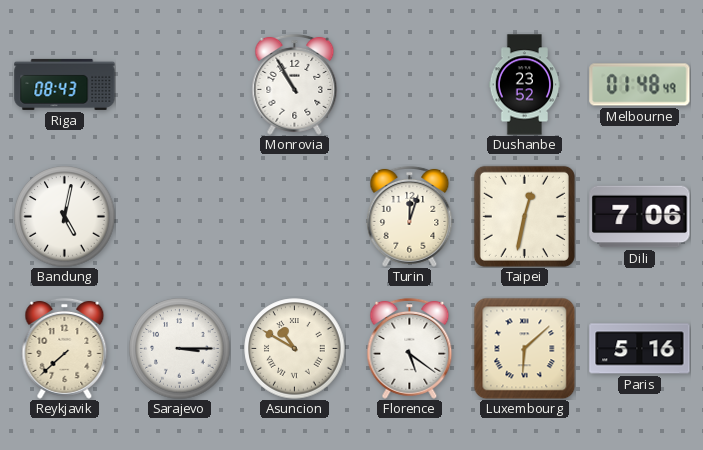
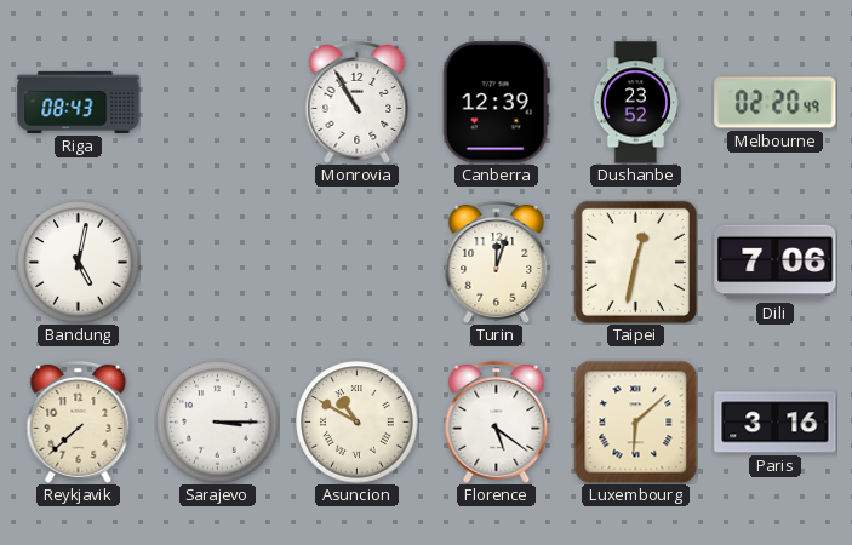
Canberra: none -> 12:39
Melbourne: 01:48 -> 02:20
Paris: 5:16 -> 3:16
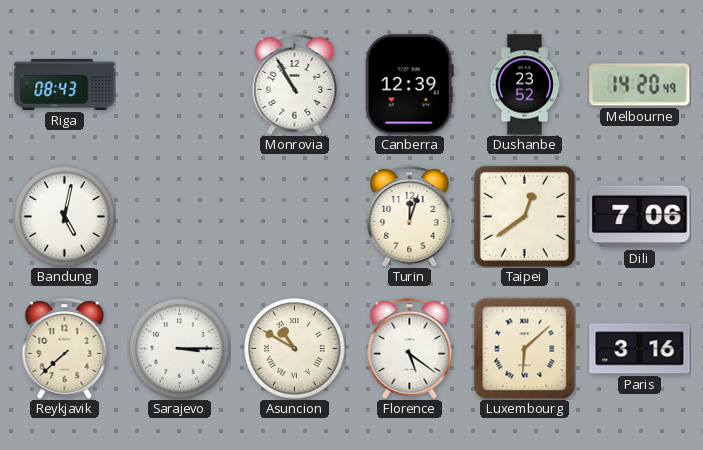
Melbourne: 02:20 -> 14:20
Taipei: 12:32 -> 12:39
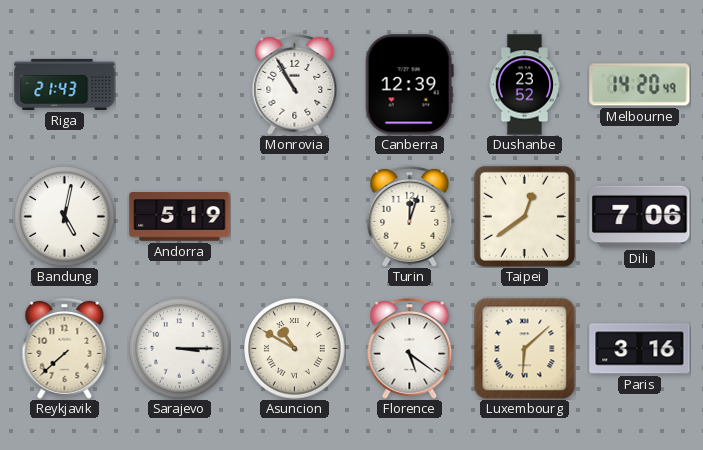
Riga: 08:43 -> 21:43
Andorra: none -> 5:19
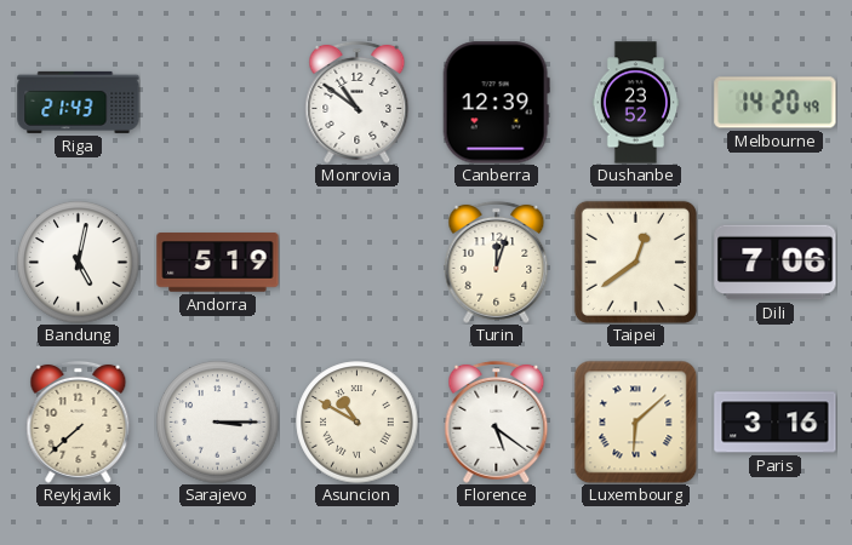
Monrovia: 10:55 -> 10:51
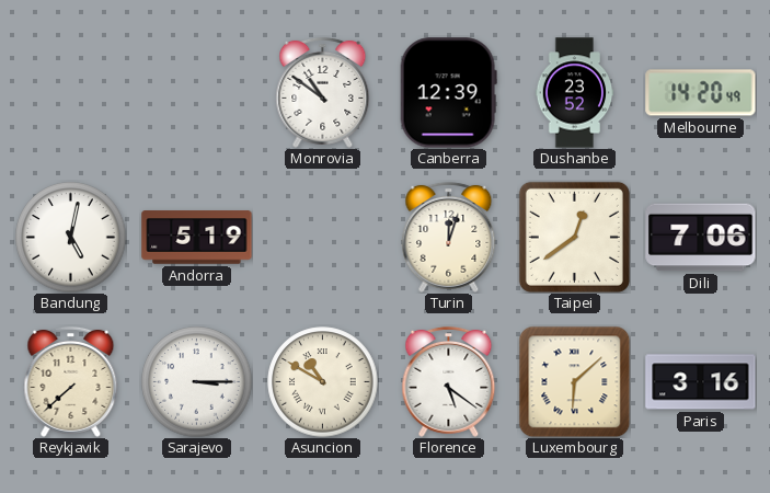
Riga: 21:43 -> none
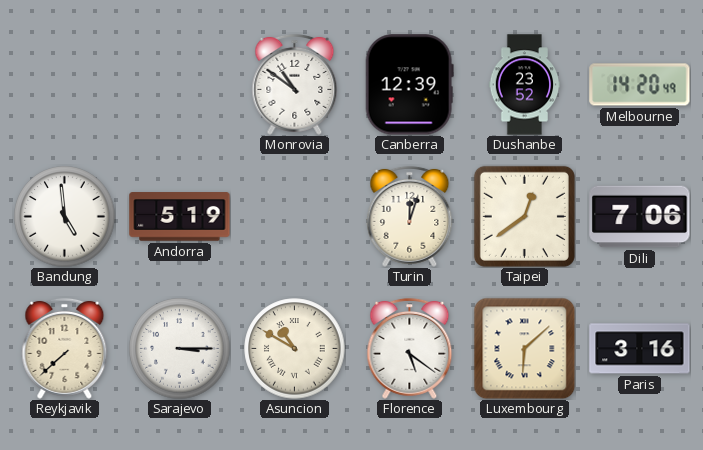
Bandung: 5:02 -> 4:59
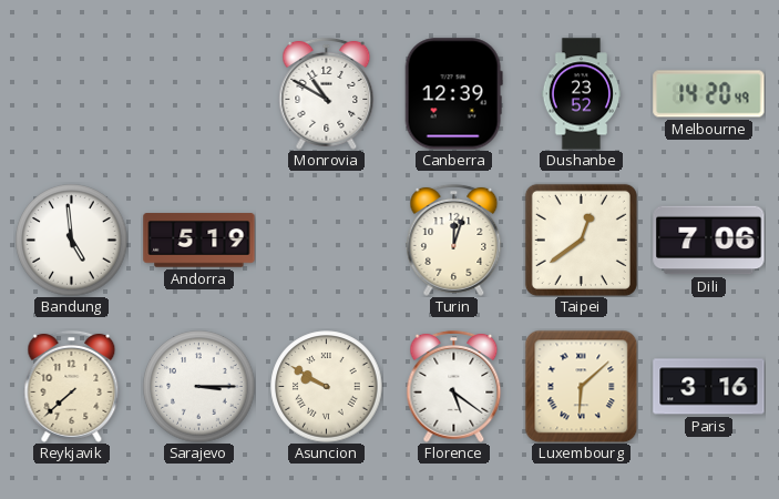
Monrovia: 10:51 -> 10:50
Asuncion: 10:50 -> 9:50
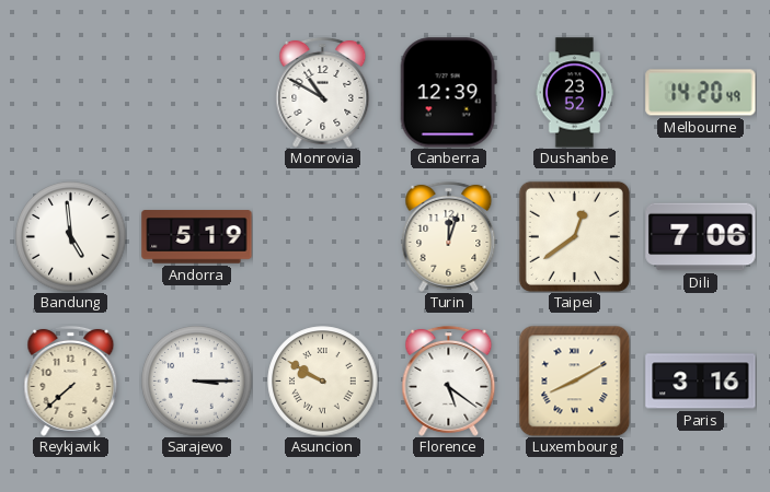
Luxembourg: 6:08 -> 8:10
